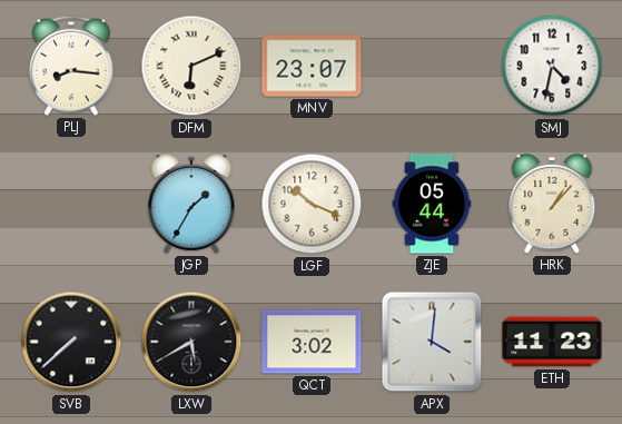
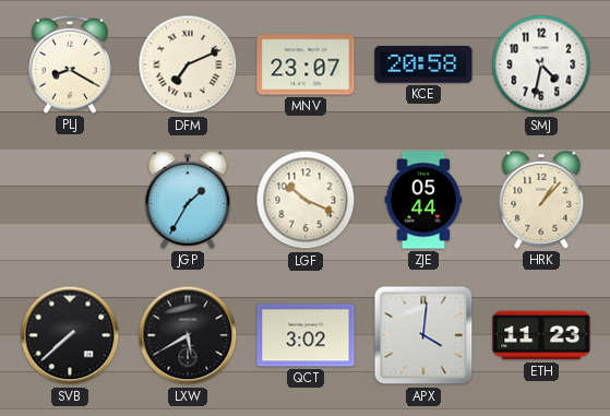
PLJ: 8:16 -> 8:20
DFM: 6:11 -> 7:11
KCE: none -> 20:58
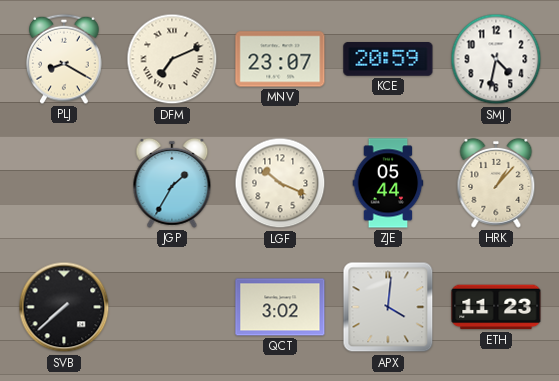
KCE: 20:58 -> 20:59
LXW: 5:40 -> none
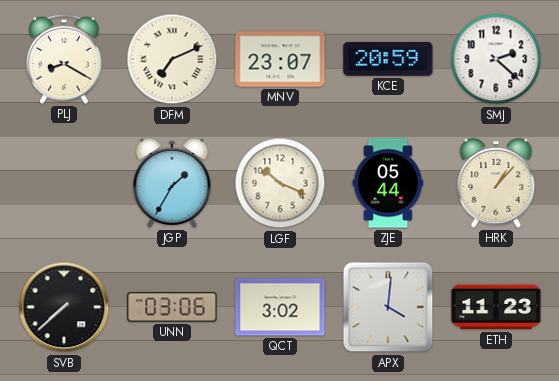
SMJ: 4:32 -> 2:22
UNN: none -> 03:06
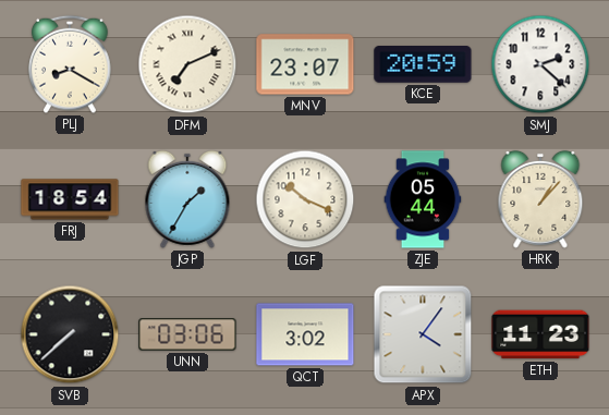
FRJ: none -> 18:54
APX: 4:01 -> 4:06
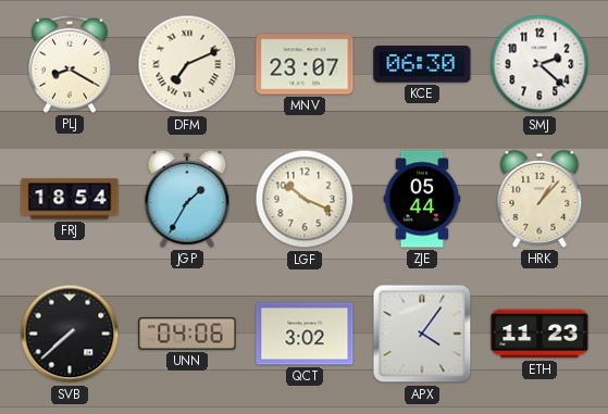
KCE: 20:59 -> 06:30
UNN: 03:06 -> 04:06
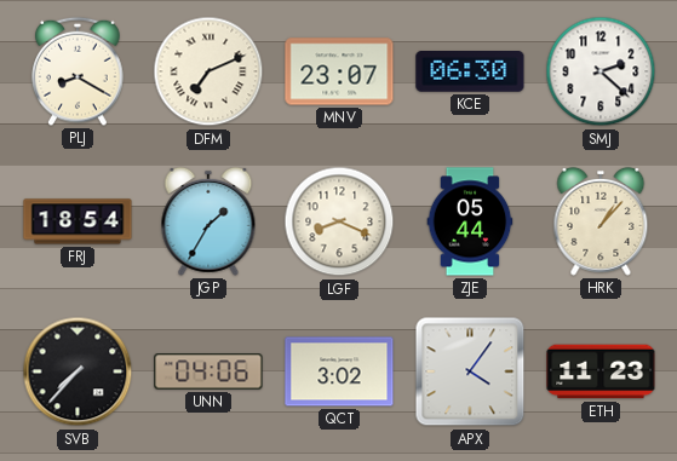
LGF: 10:19 -> 8:19
SVB: 7:38 -> 7:37
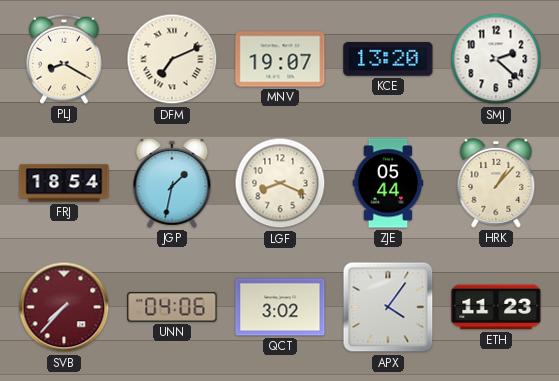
MNV: 23:07 -> 19:07
KCE: 06:30 -> 13:20
JGP: 1:35 -> 1:32
SVB dial: black -> burgundy
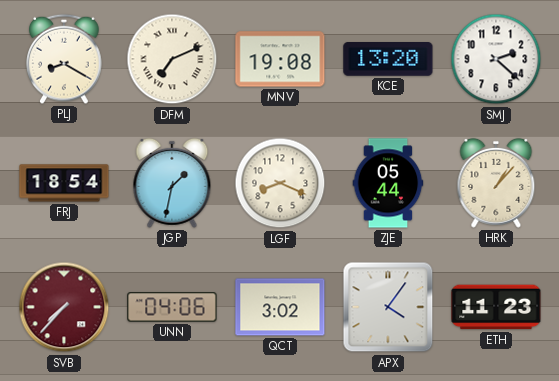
MNV: 19:07 -> 19:08
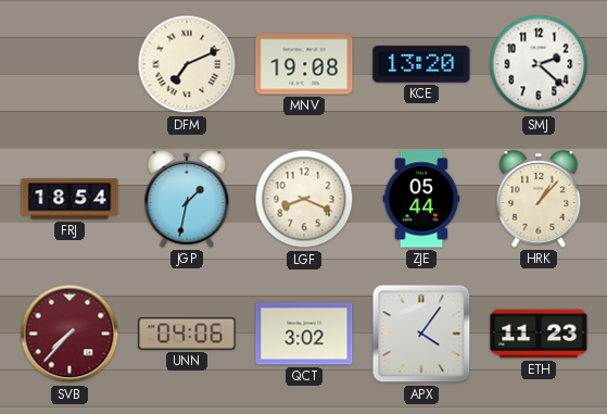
PLJ: 8:20 -> none
